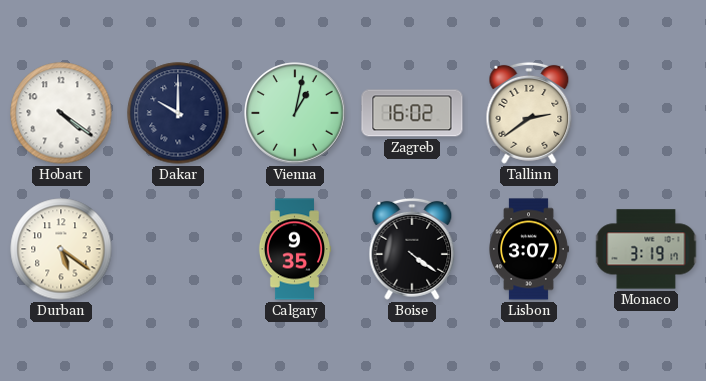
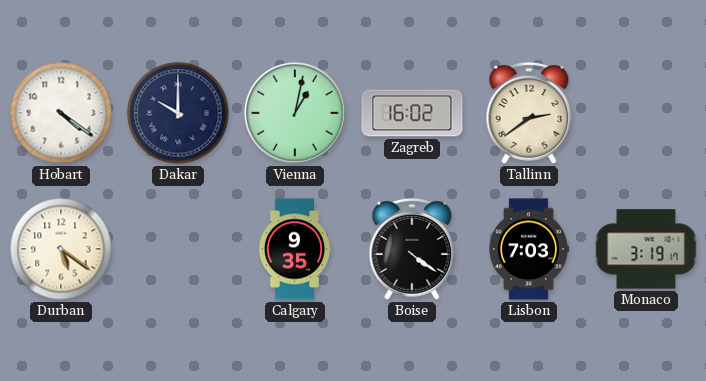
Lisbon: 3:07 -> 7:03
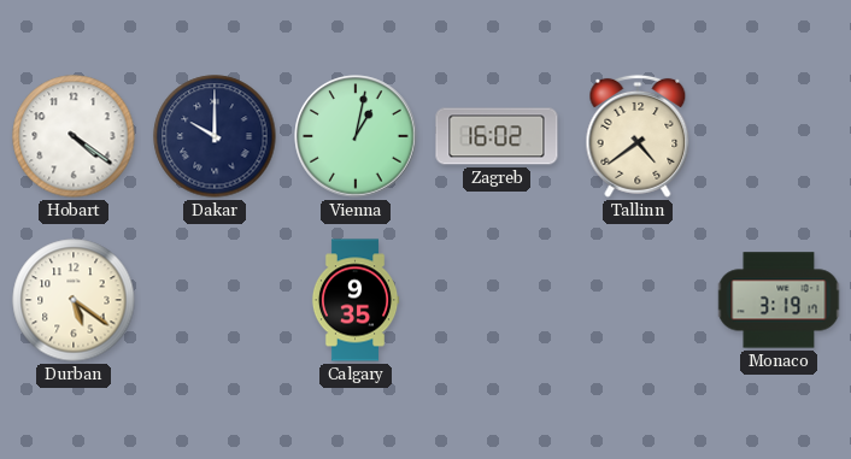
Tallinn: 2:39 -> 4:39
Boise: 4:21 -> none
Lisbon: 7:03 -> none
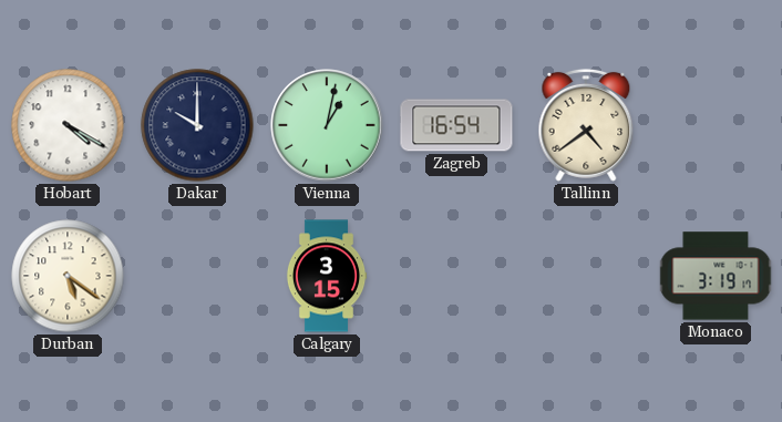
Hobart: 4:21 -> 4:20
Zagreb: 16:02 -> 16:54
Calgary: 9:35 -> 3:15
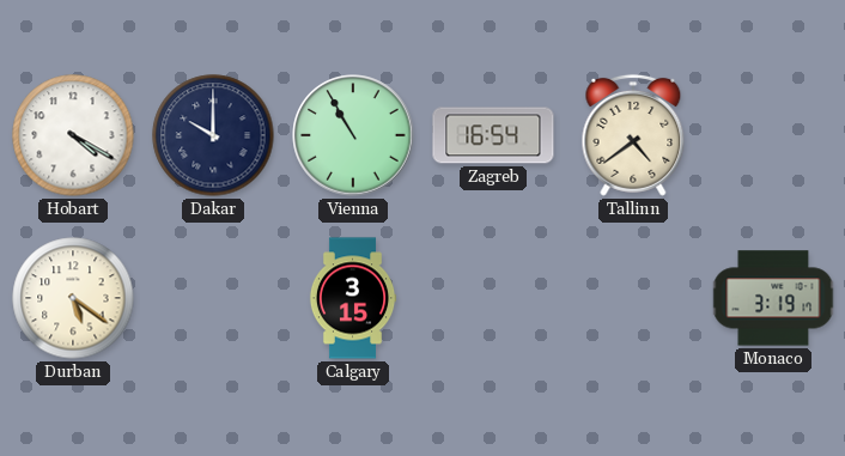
Vienna: 1:02 -> 10:55
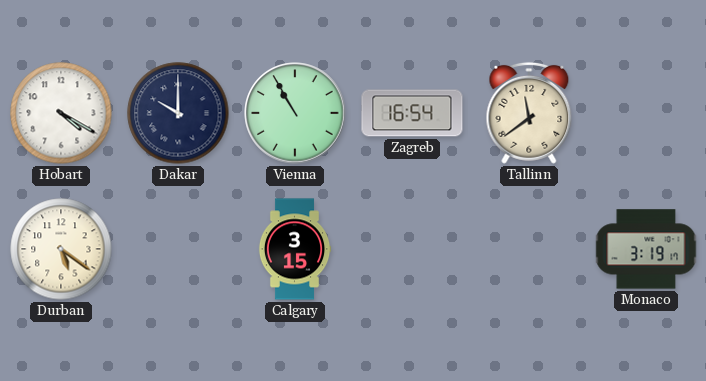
Tallinn: 4:39 -> 11:39
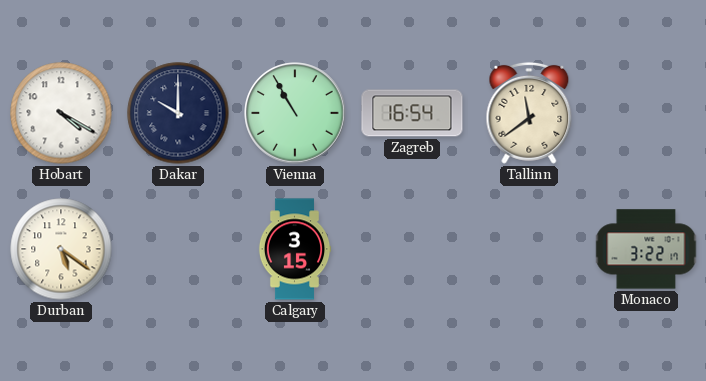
Monaco: 3:19 -> 3:22
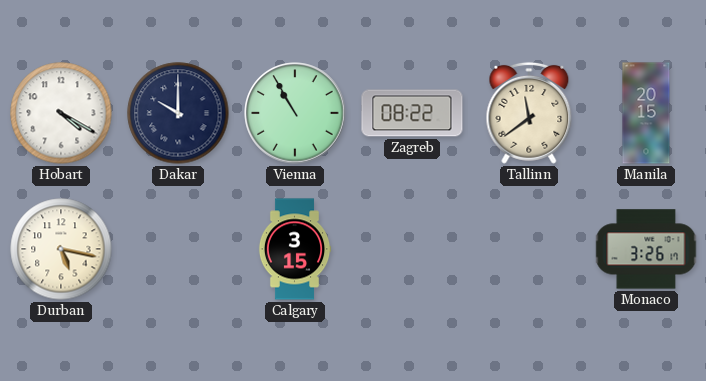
Zagreb: 16:54 -> 08:22
Manila: none -> 20:15
Durban: 5:21 -> 5:17
Monaco: 3:22 -> 3:26
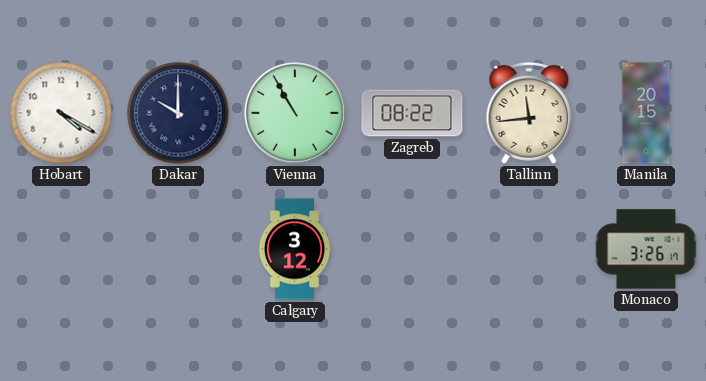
Tallinn: 11:39 -> 11:44
Durban: 5:17 -> none
Calgary: 3:15 -> 3:12
